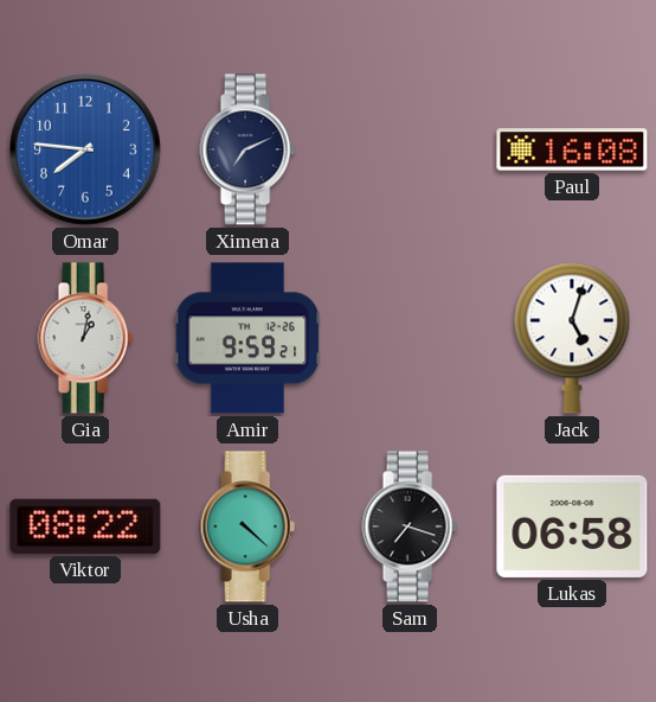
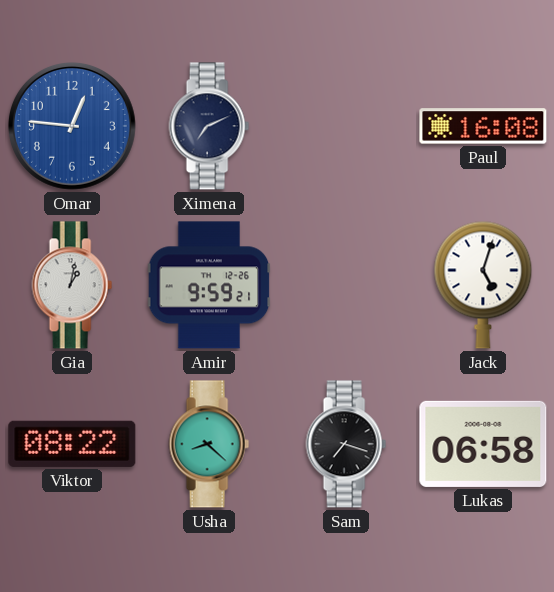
Omar: 7:46 -> 12:46
Usha: 4:22 -> 8:22
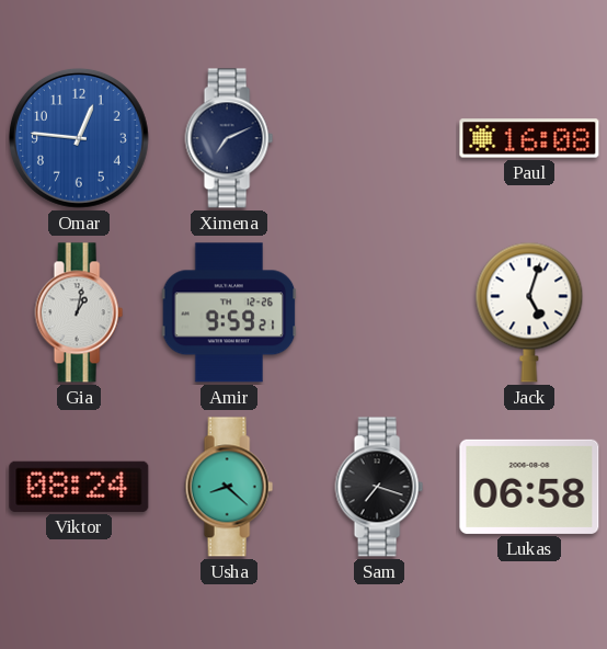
Viktor: 08:22 -> 08:24
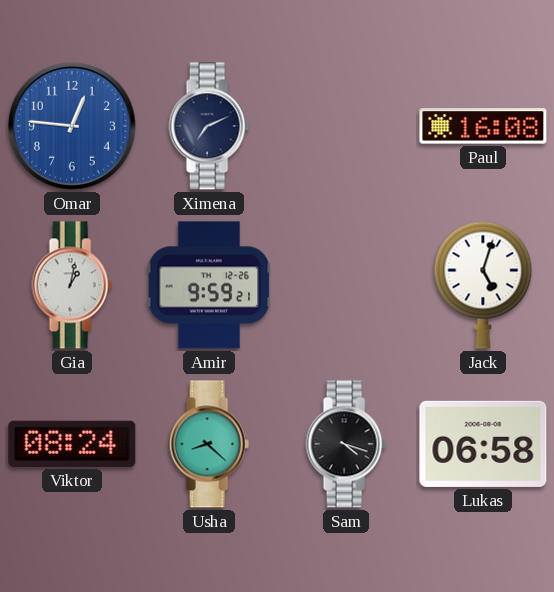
Sam: 7:18 -> 4:18
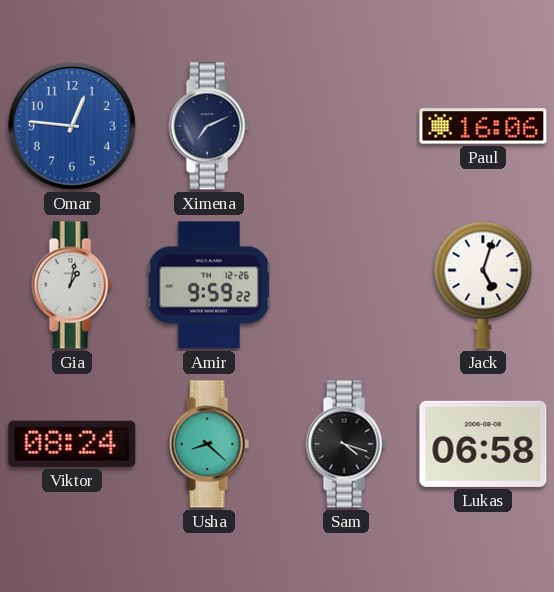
Paul: 16:08 -> 16:06
Amir: 9:59:21 -> 9:59:22
